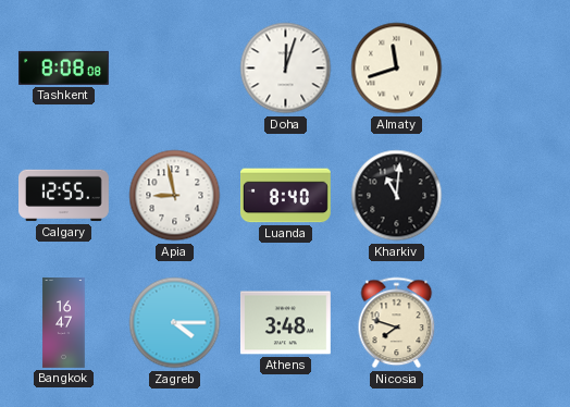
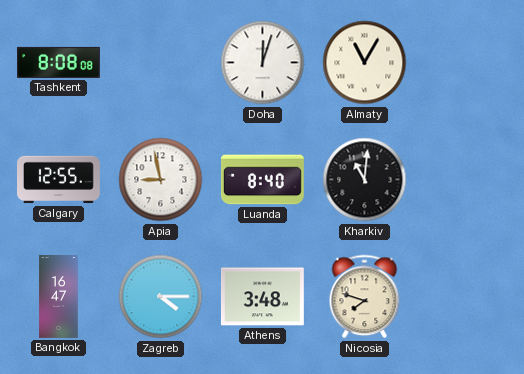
Almaty: 11:42 -> 11:05
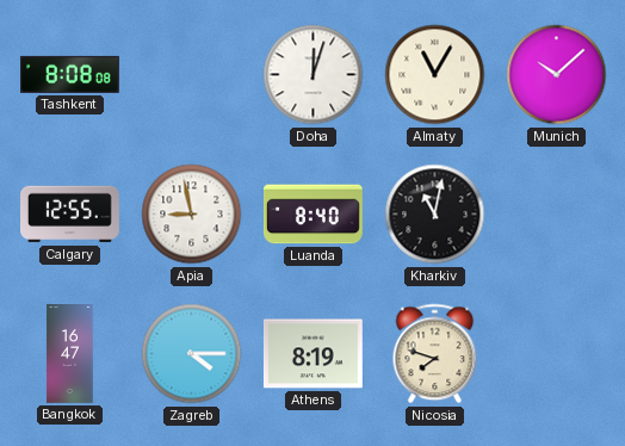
Munich: none -> 10:08
Kharkiv: 11:01 -> 11:02
Athens: 3:48 -> 8:19
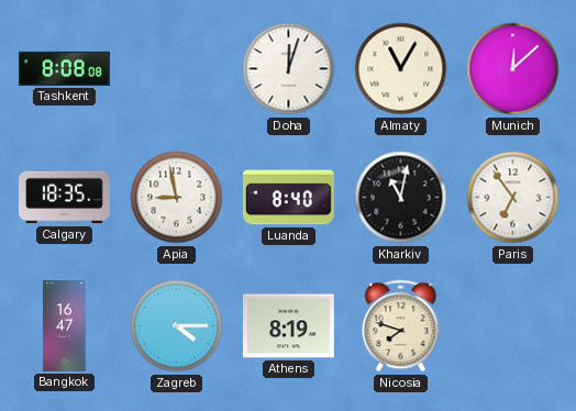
Munich: 10:08 -> 12:08
Calgary: 12:55 -> 18:35
Paris: none -> 6:54
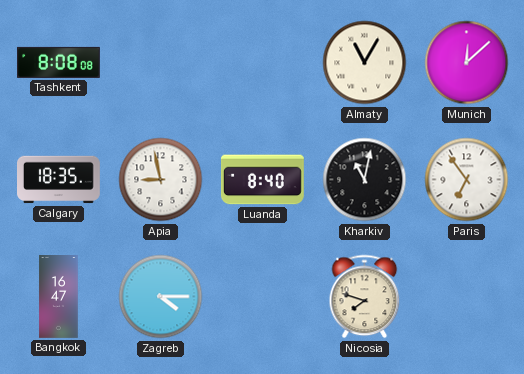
Doha: 12:03 -> none
Athens: 8:19 -> none
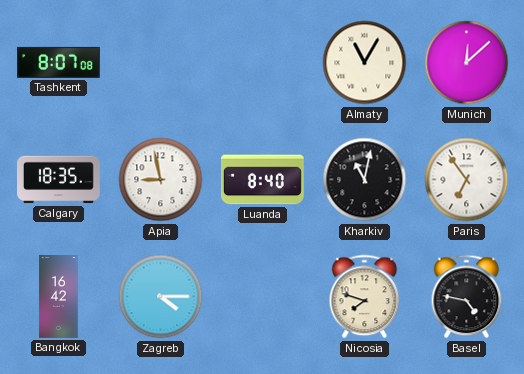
Tashkent: 8:08 -> 8:07
Bangkok: 16:47 -> 16:42
Basel: none -> 4:47
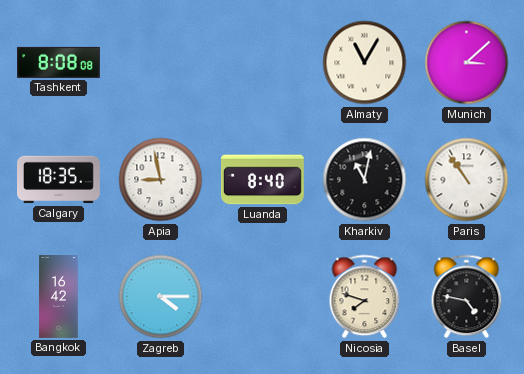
Tashkent: 8:07 -> 8:08
Munich: 12:08 -> 3:08
Paris: 6:54 -> 10:54
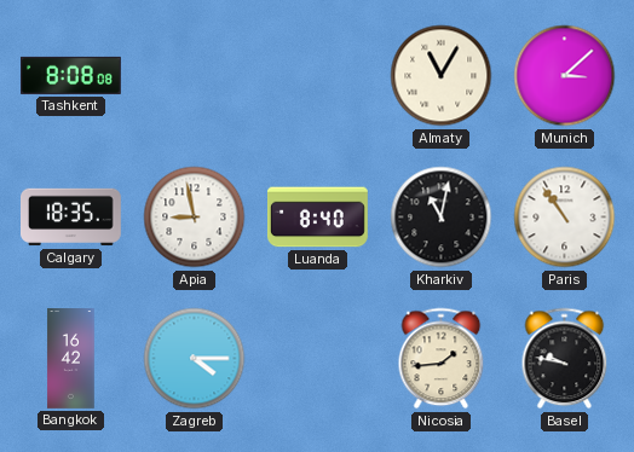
Nicosia: 7:48 -> 1:44
Basel: 4:47 -> 9:47
